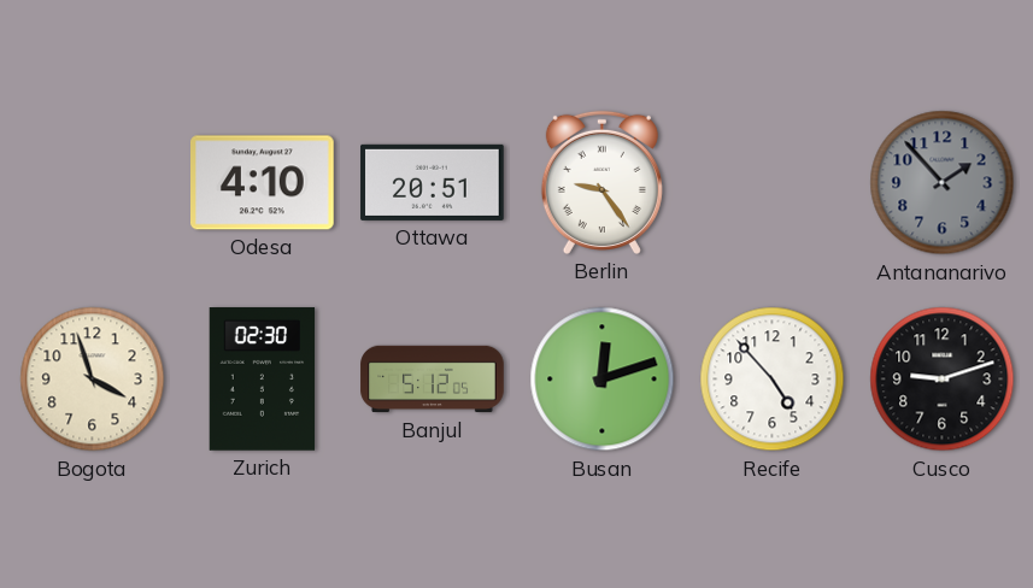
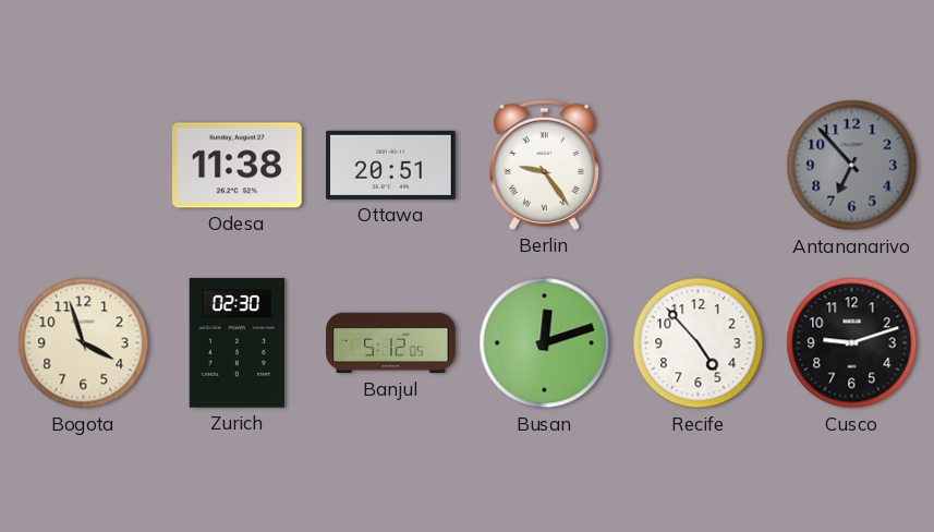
Odesa: 4:10 -> 11:38
Antananarivo: 1:53 -> 6:53
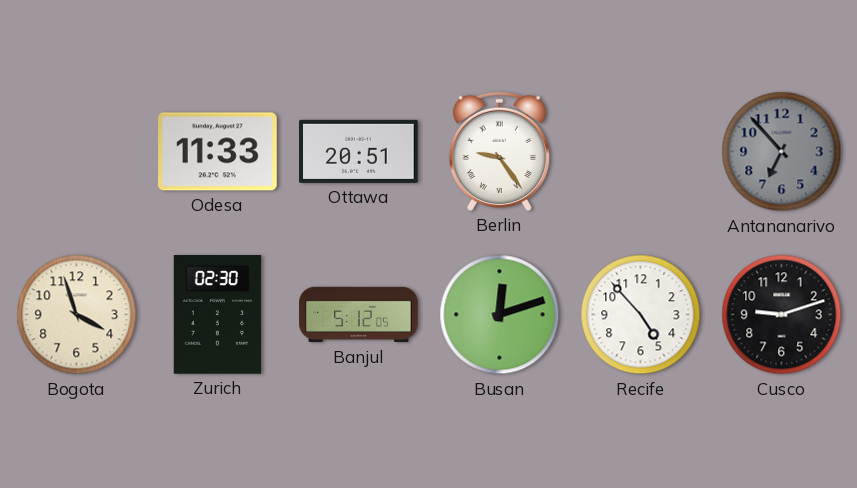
Odesa: 11:38 -> 11:33
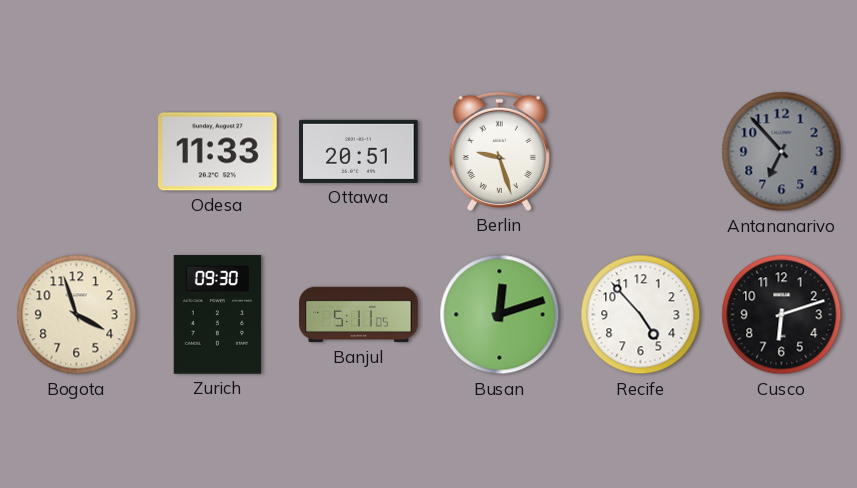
Berlin: 9:24 -> 9:27
Zurich: 02:30 -> 09:30
Banjul: 5:12 -> 5:11
Cusco: 9:12 -> 6:12
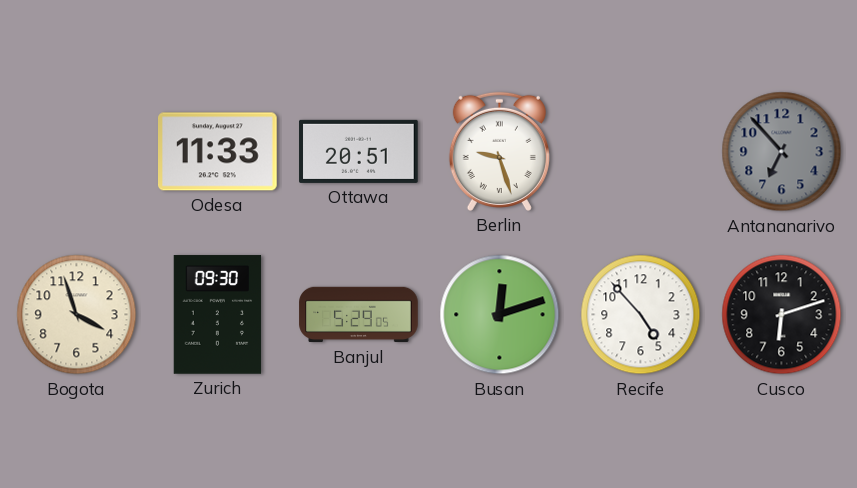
Banjul: 5:11 -> 5:29
